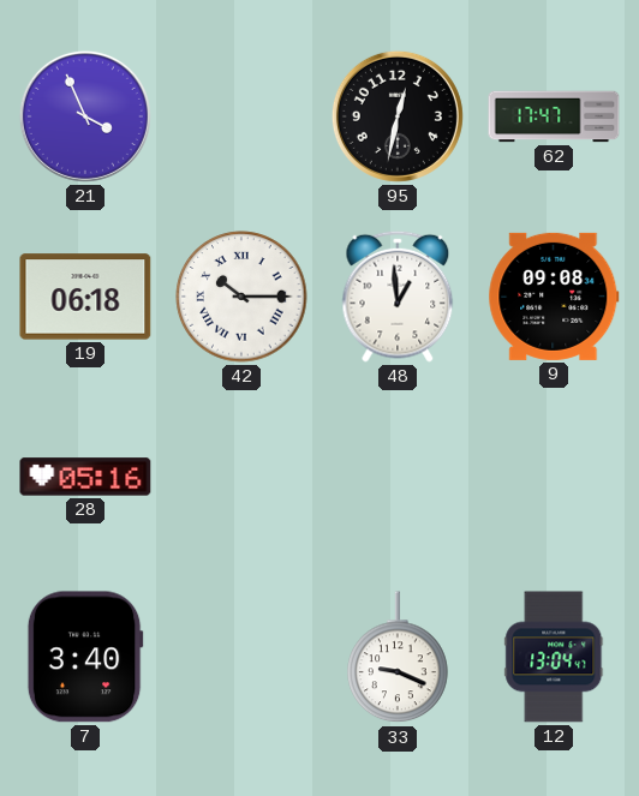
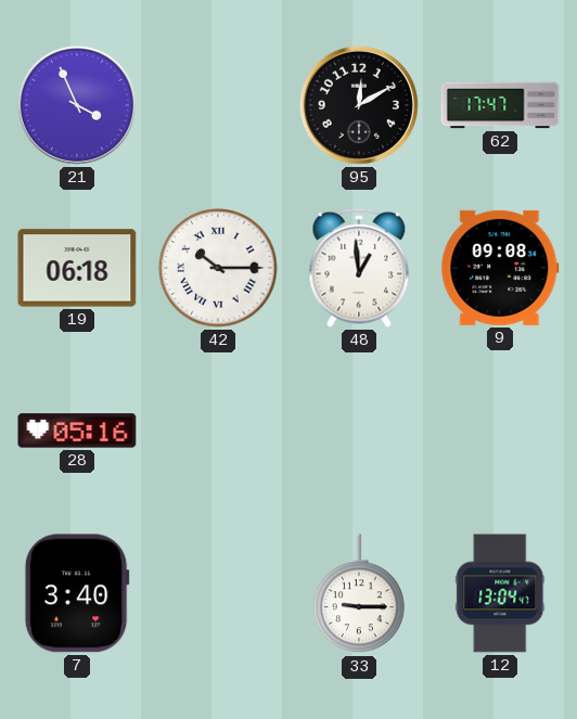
95: 12:32 -> 12:10
33: 9:19 -> 9:15
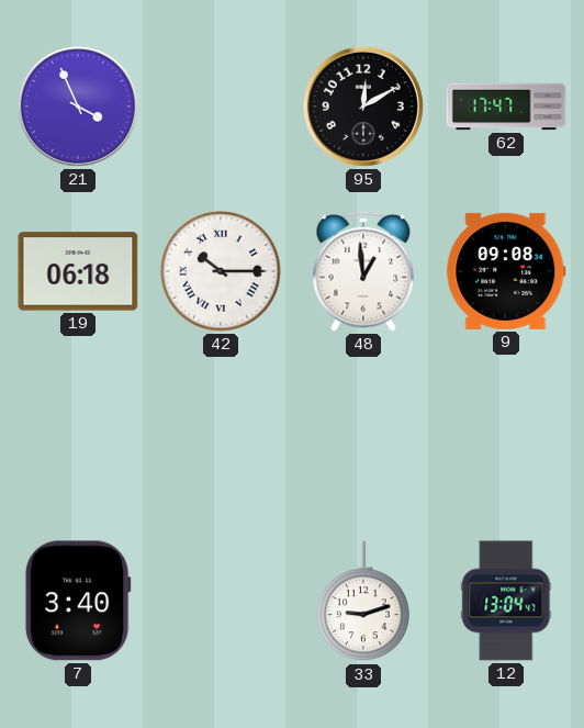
28: 05:16 -> none
33: 9:15 -> 9:12
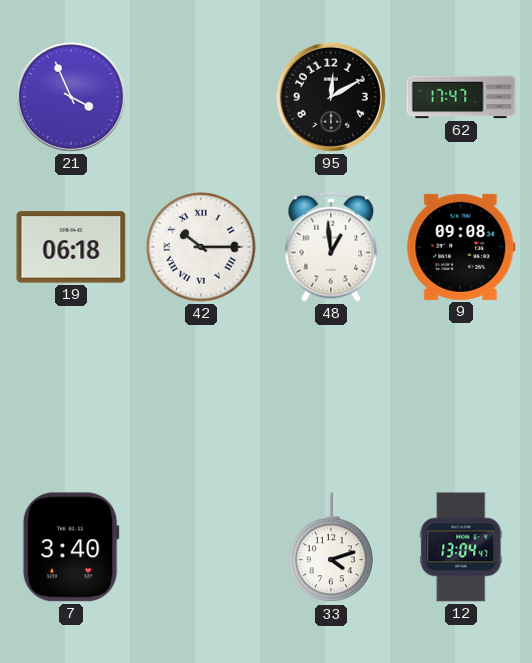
33: 9:12 -> 4:12
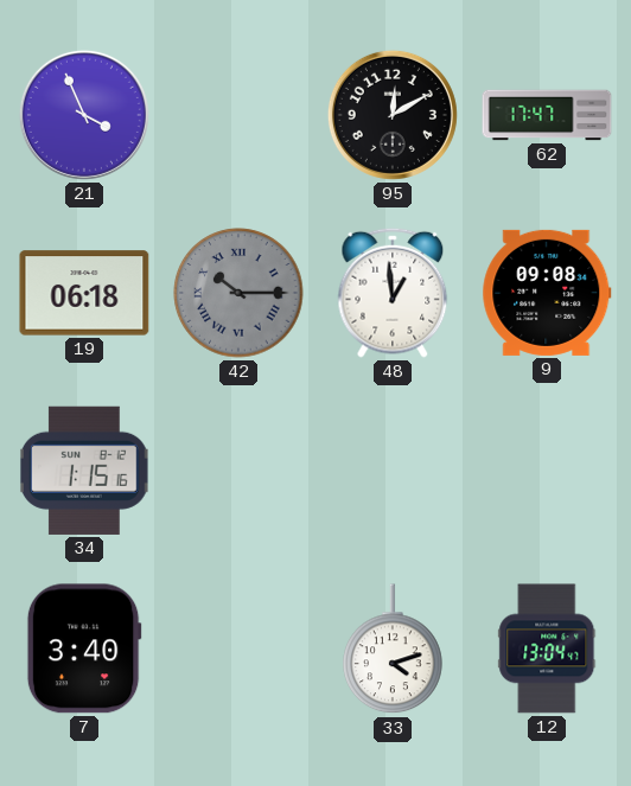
42 dial: white -> grey
34: none -> 1:15
